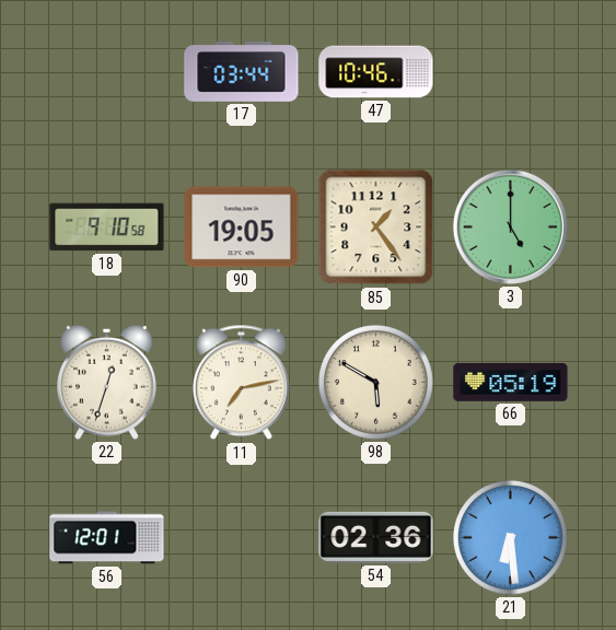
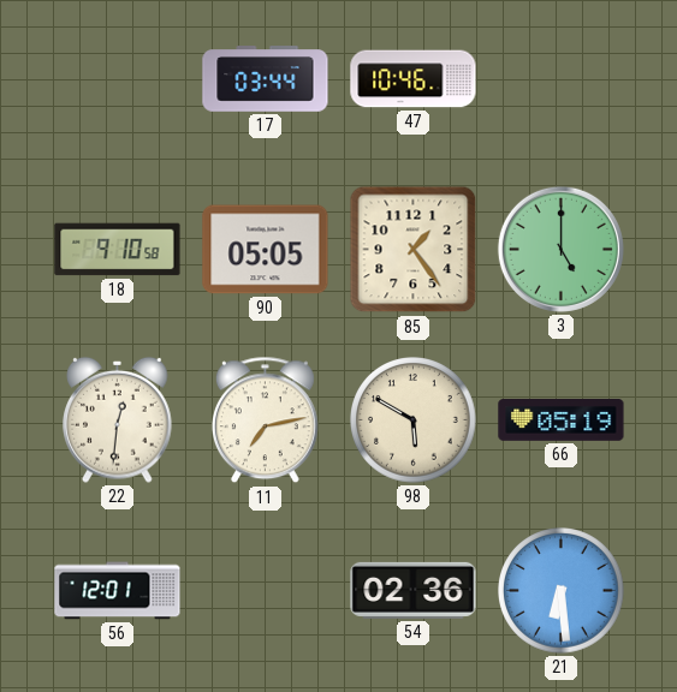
90: 19:05 -> 05:05
22: 12:33 -> 12:31
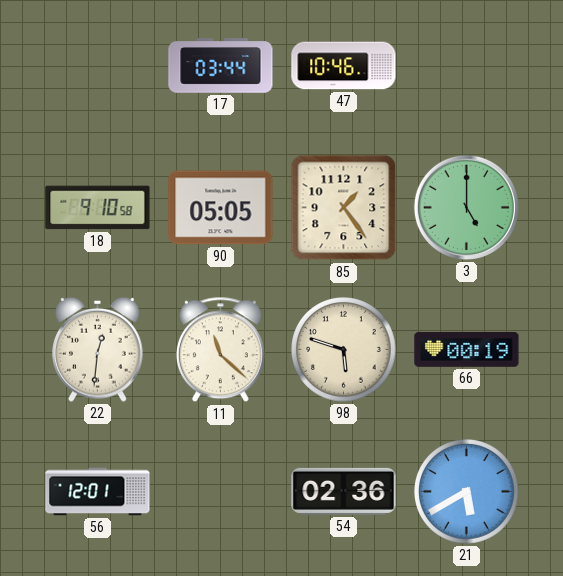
11: 7:13 -> 11:22
98: 5:50 -> 5:48
66: 05:19 -> 00:19
21: 6:29 -> 5:40
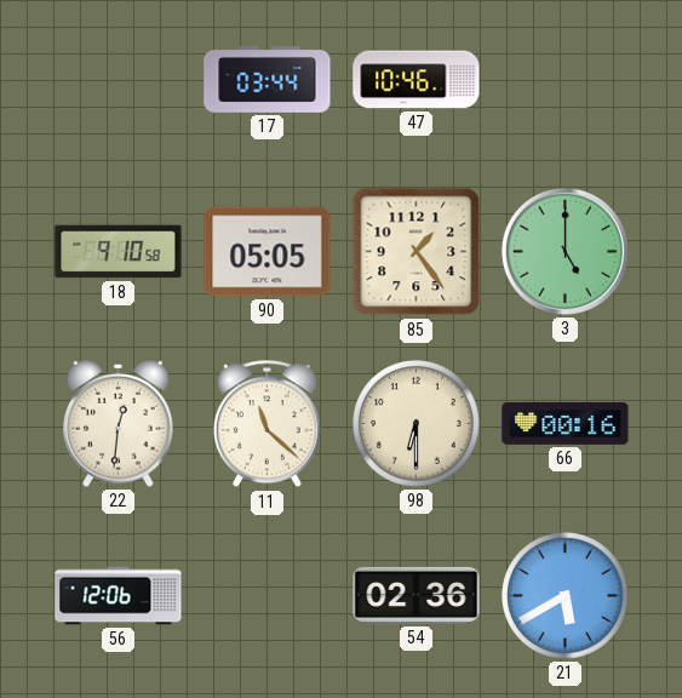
98: 5:48 -> 6:30
66: 00:19 -> 00:16
56: 12:01 -> 12:06
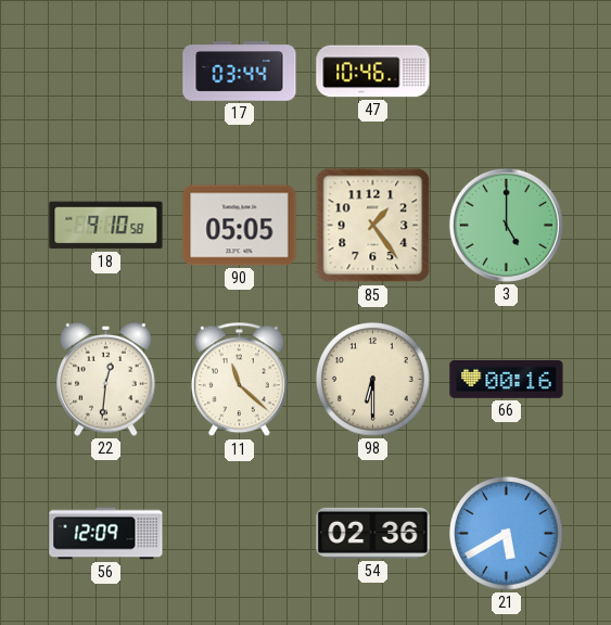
56: 12:06 -> 12:09
